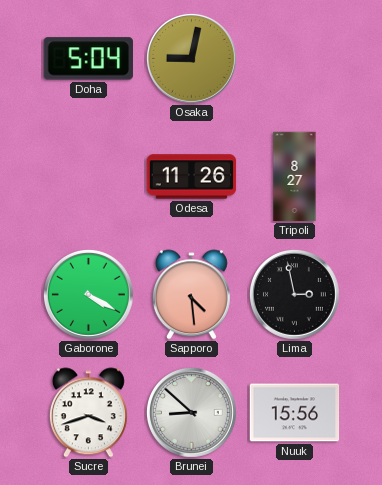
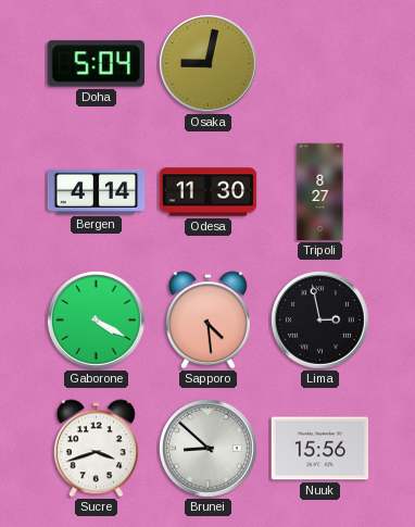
Bergen: none -> 4:14
Odesa: 11:26 -> 11:30
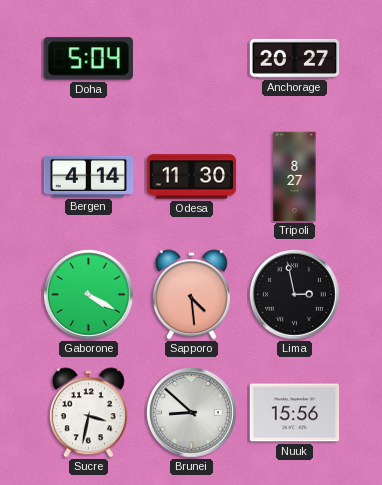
Osaka: 9:02 -> none
Anchorage: none -> 20:27
Sucre: 3:42 -> 3:32
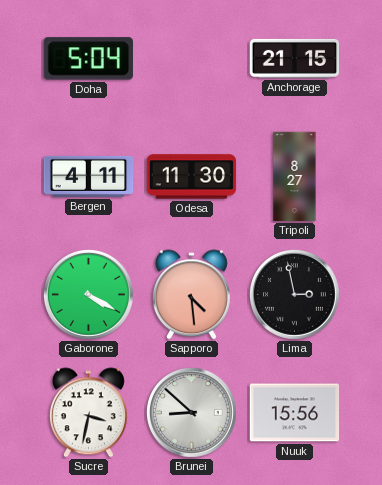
Anchorage: 20:27 -> 21:15
Bergen: 4:14 -> 4:11
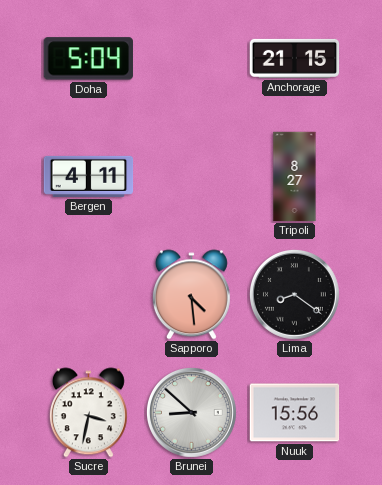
Odesa: 11:30 -> none
Gaborone: 4:20 -> none
Lima: 2:58 -> 8:21
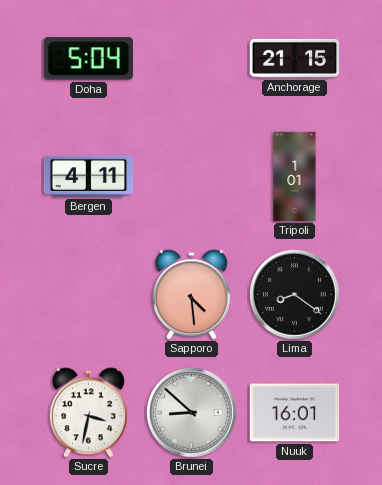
Tripoli: 8:27 -> 1:01
Nuuk: 15:56 -> 16:01
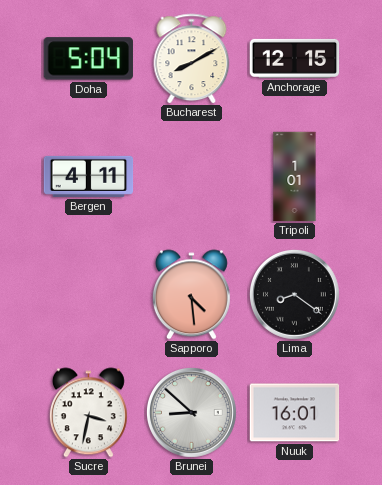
Bucharest: none -> 8:10
Anchorage: 21:15 -> 12:15
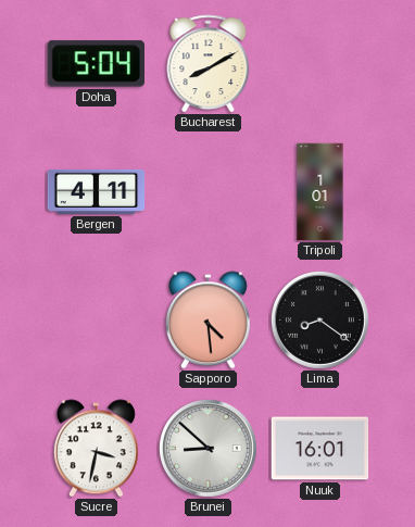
Anchorage: 12:15 -> none
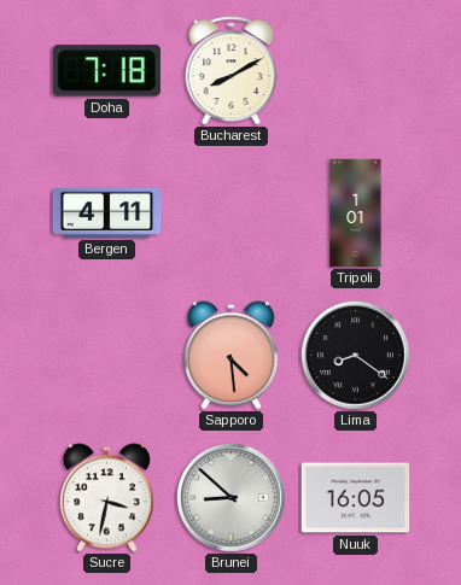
Doha: 5:04 -> 7:18
Nuuk: 16:01 -> 16:05
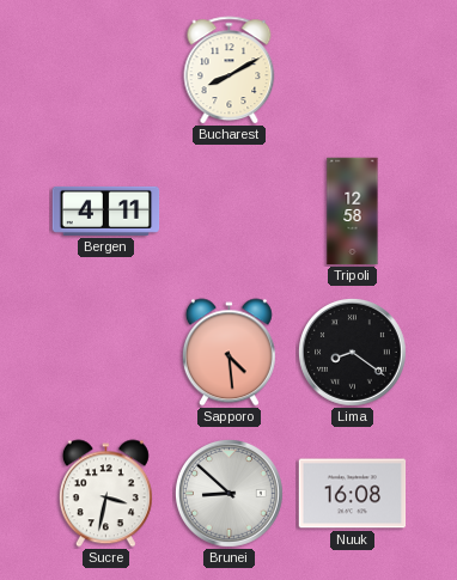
Doha: 7:18 -> none
Tripoli: 1:01 -> 12:58
Nuuk: 16:05 -> 16:08
